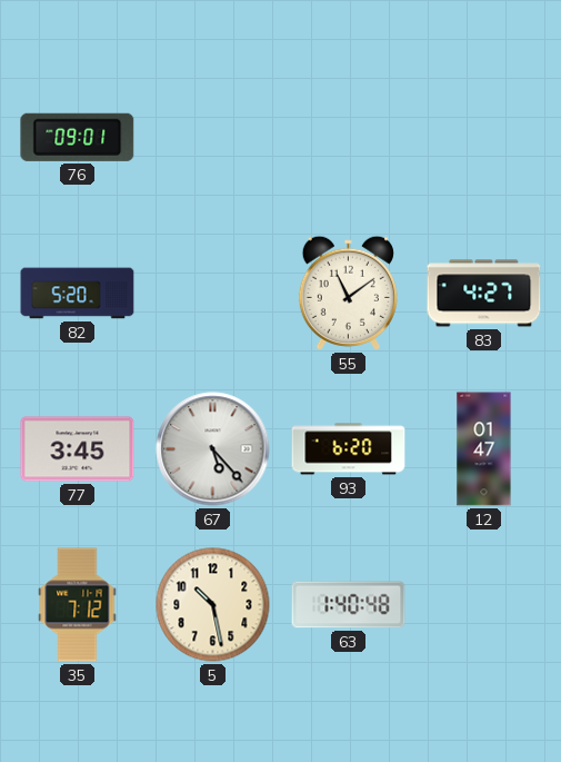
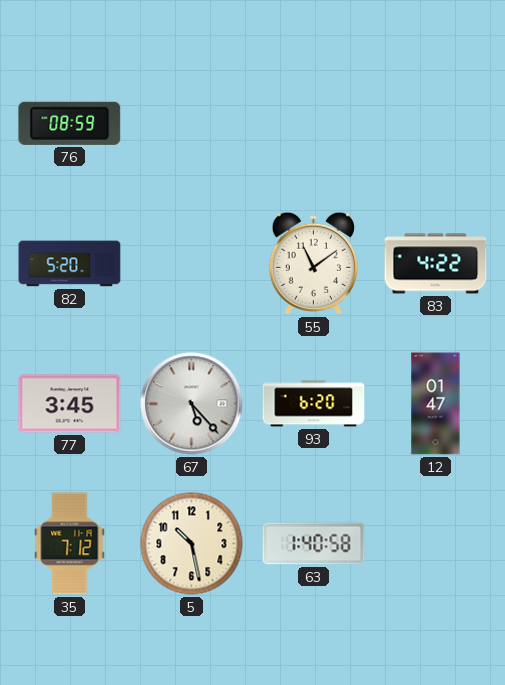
76: 09:01 -> 08:59
83: 4:27 -> 4:22
63: 1:40:48 -> 1:40:58
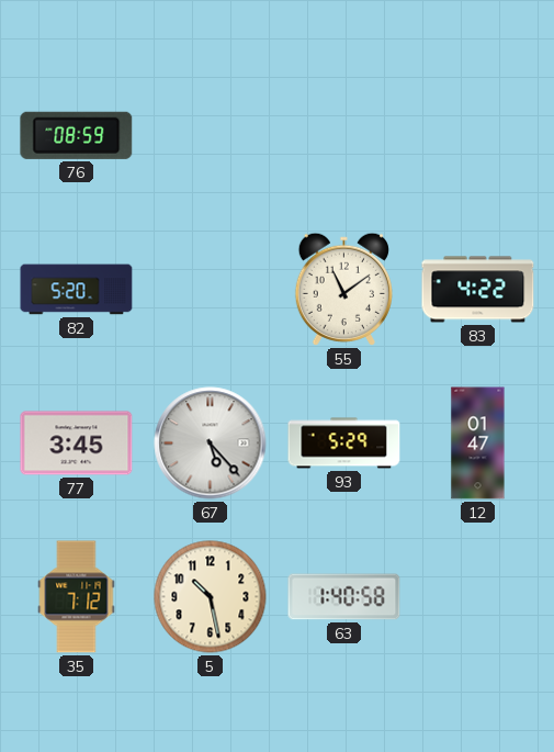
93: 6:20 -> 5:29
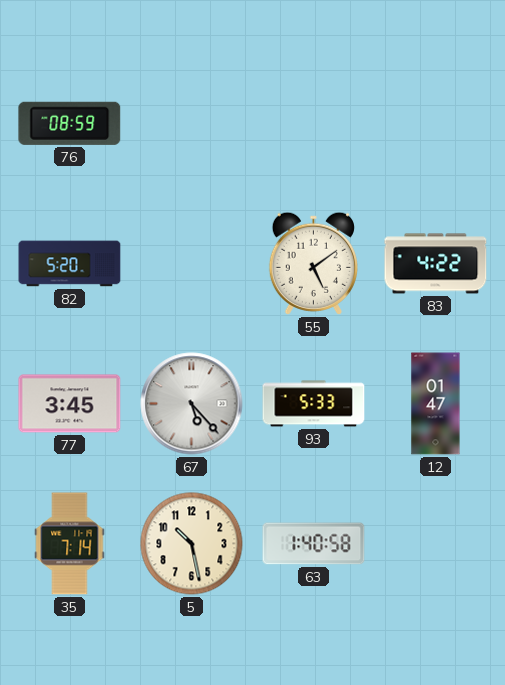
55: 11:09 -> 5:09
93: 5:29 -> 5:33
35: 7:12 -> 7:14
